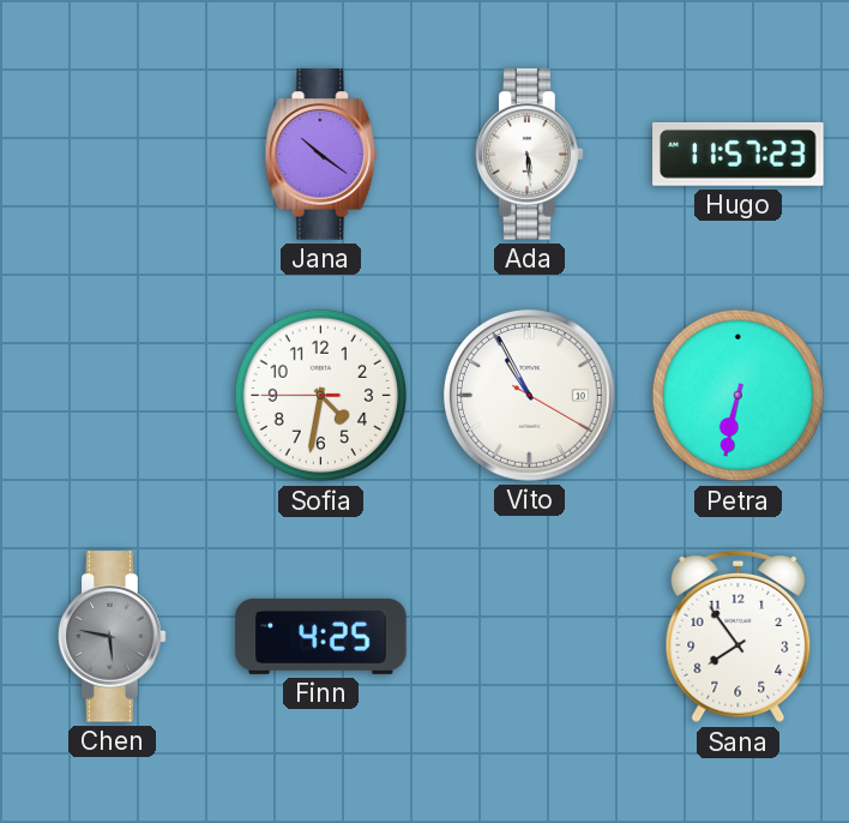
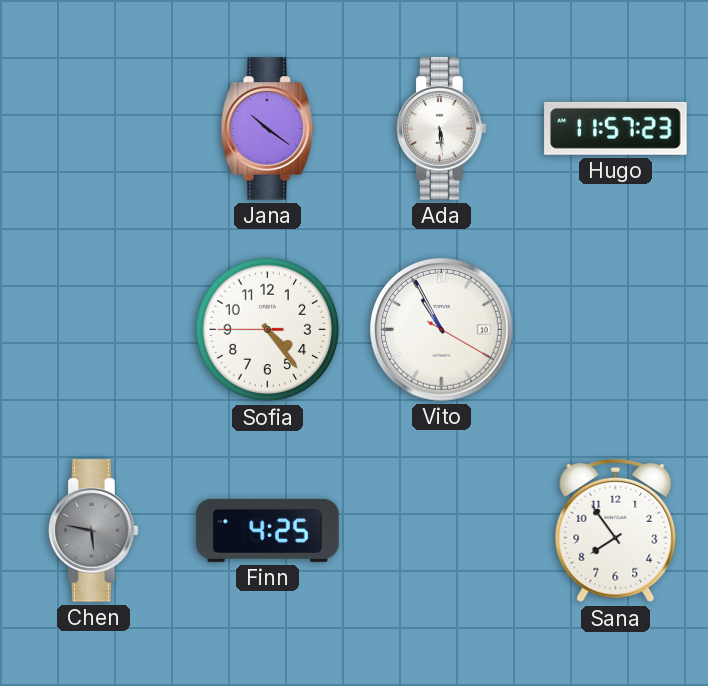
Sofia: 4:31 -> 4:23
Petra: 6:32 -> none
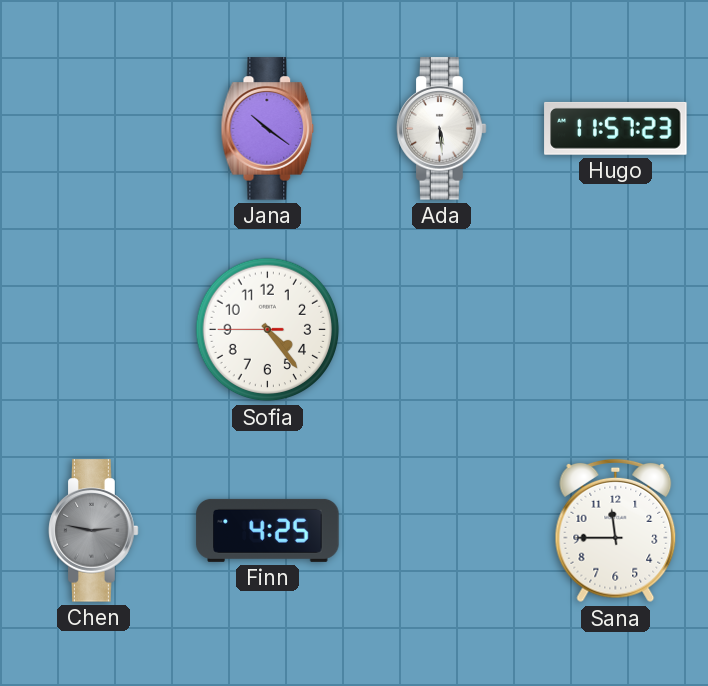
Vito: 10:55 -> none
Chen: 5:47 -> 2:47
Sana: 7:54 -> 11:45
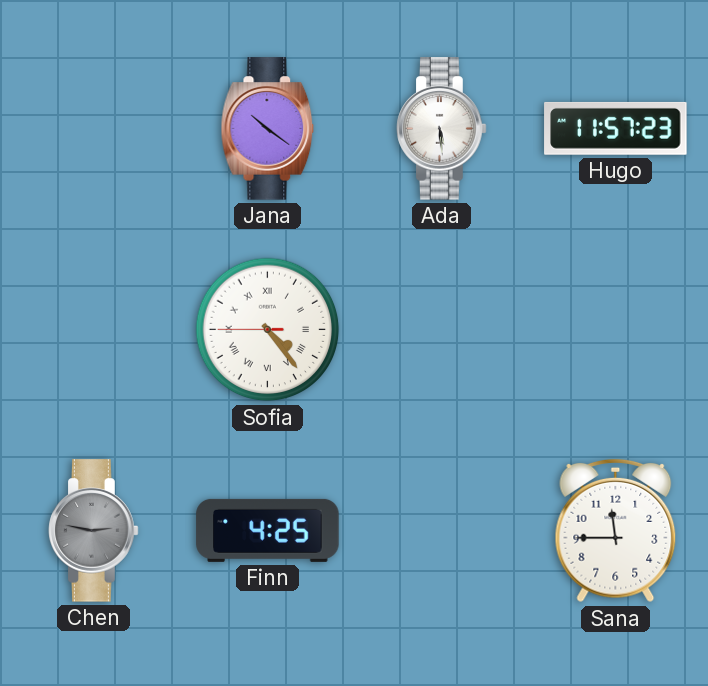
Sofia numerals: Arabic -> Roman
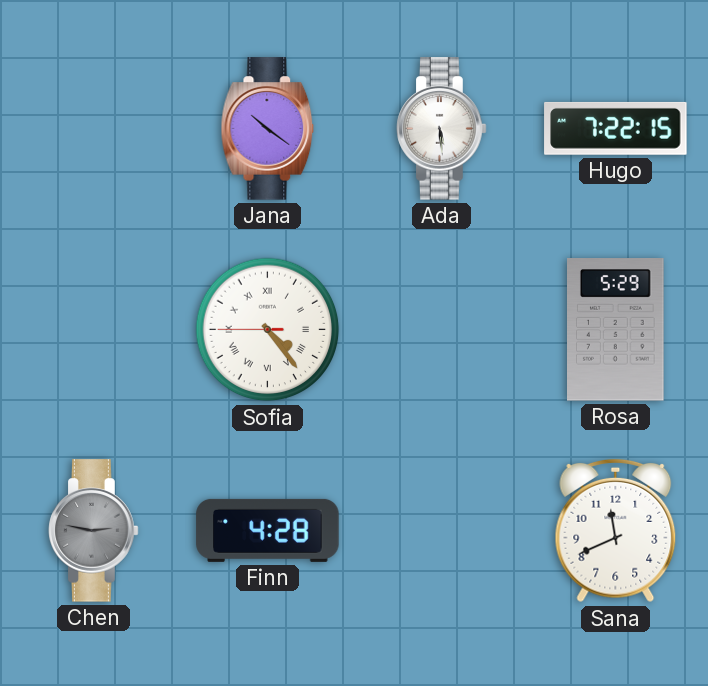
Hugo: 11:57 -> 7:22
Rosa: none -> 5:29
Finn: 4:25 -> 4:28
Sana: 11:45 -> 11:41
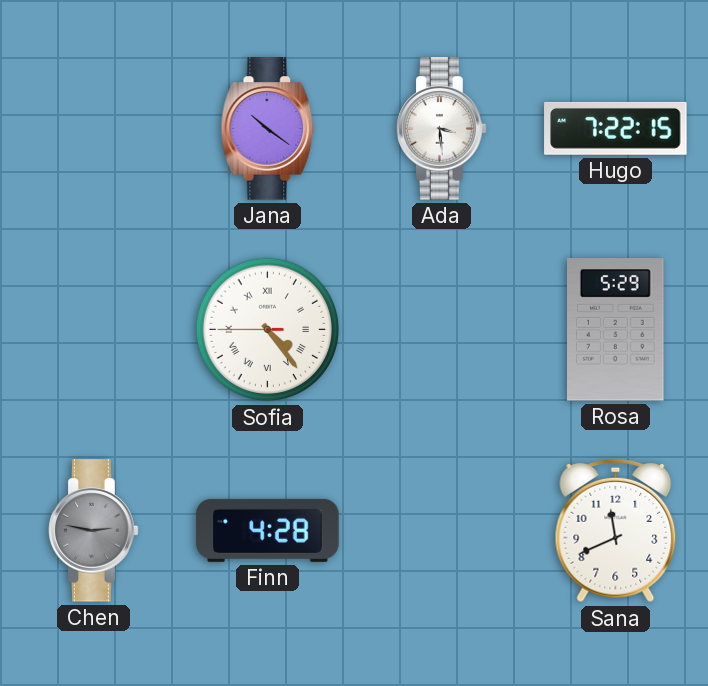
Ada: 5:29 -> 3:29
